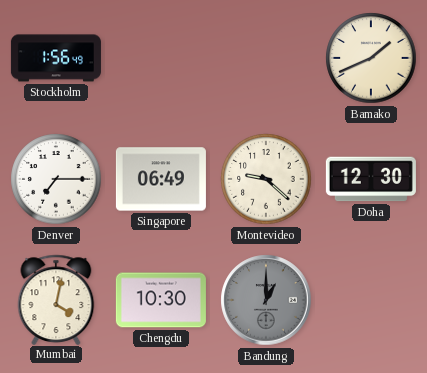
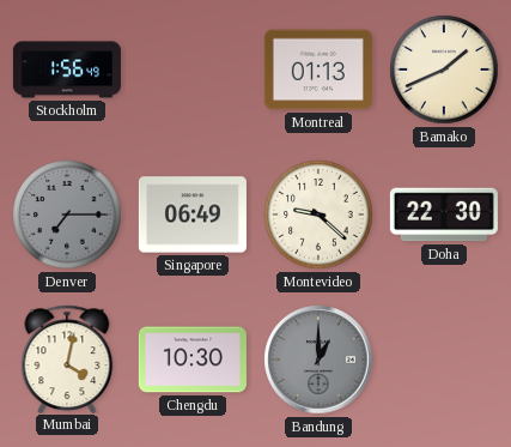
Montreal: none -> 01:13
Denver dial: white -> grey
Doha: 12:30 -> 22:30
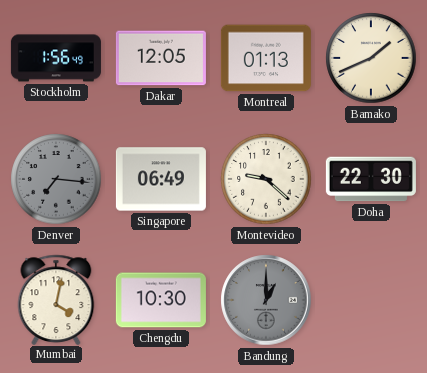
Dakar: none -> 12:05
Denver: 7:15 -> 7:16
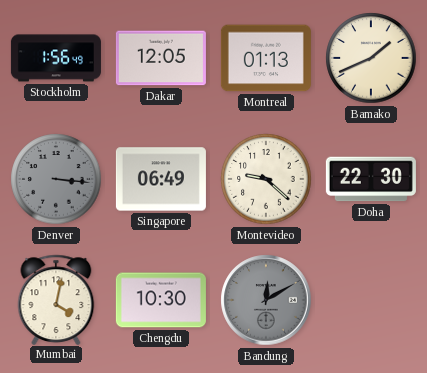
Denver: 7:16 -> 3:16
Bandung: 1:00 -> 12:10
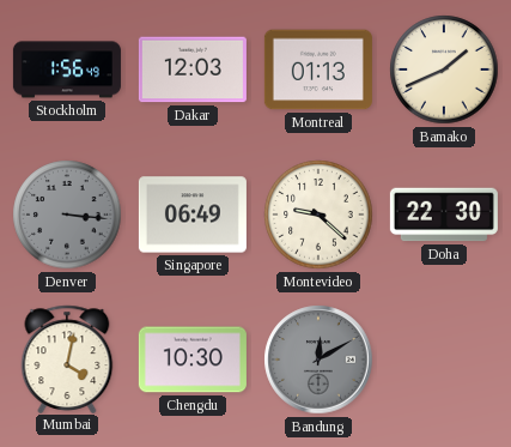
Dakar: 12:05 -> 12:03
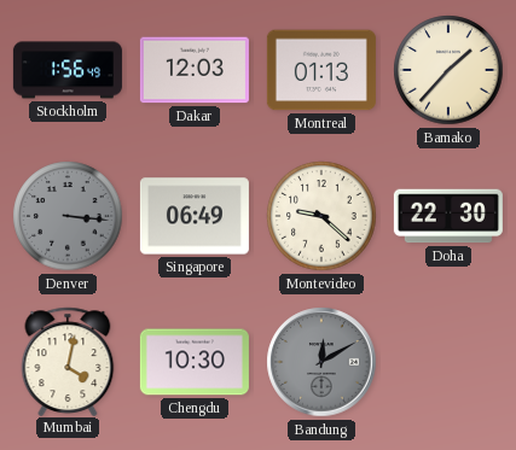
Bamako: 1:41 -> 1:37
